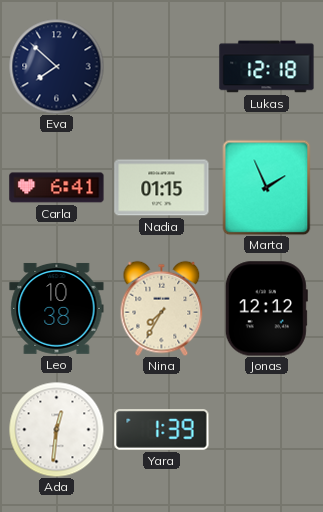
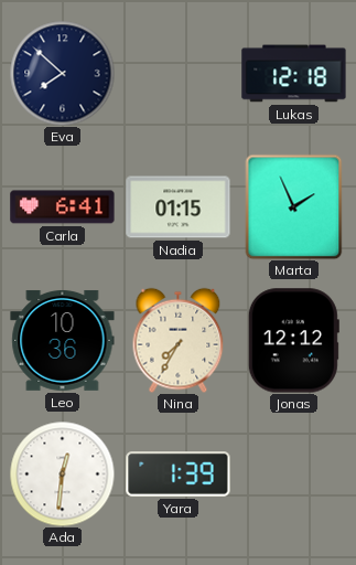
Leo: 10:38 -> 10:36
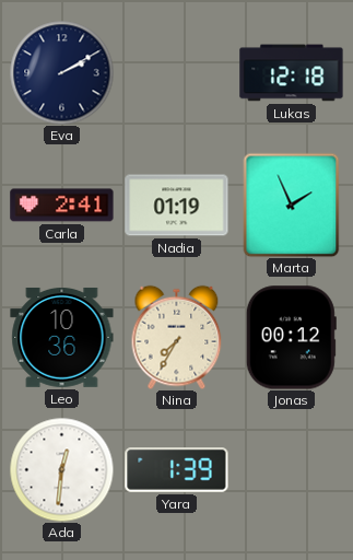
Eva: 7:52 -> 2:10
Carla: 6:41 -> 2:41
Nadia: 01:15 -> 01:19
Jonas: 12:12 -> 00:12
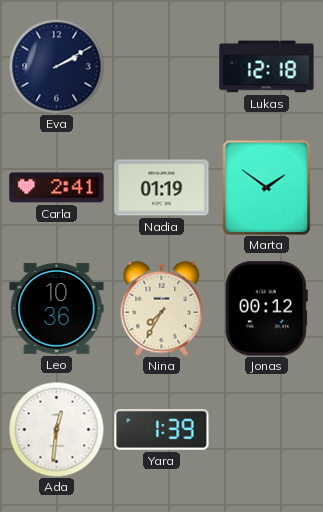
Marta: 1:56 -> 1:51
